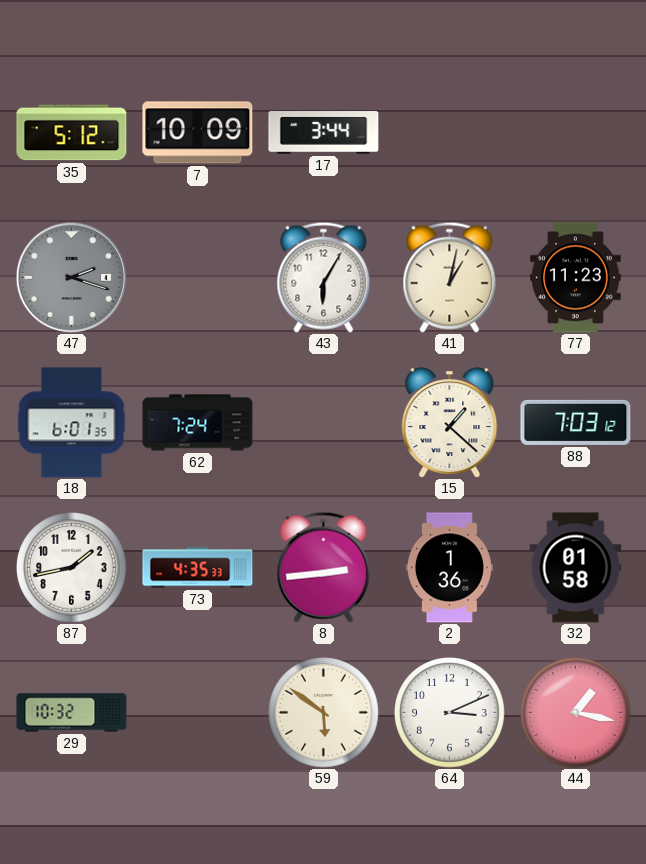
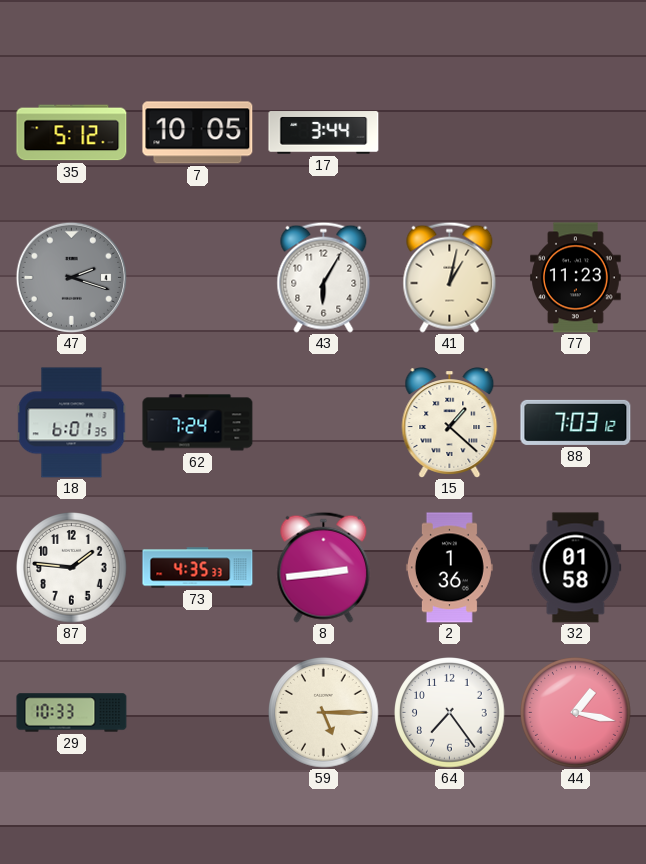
7: 10:09 -> 10:05
87: 1:43 -> 1:46
29: 10:32 -> 10:33
59: 5:51 -> 5:15
64: 3:11 -> 7:24
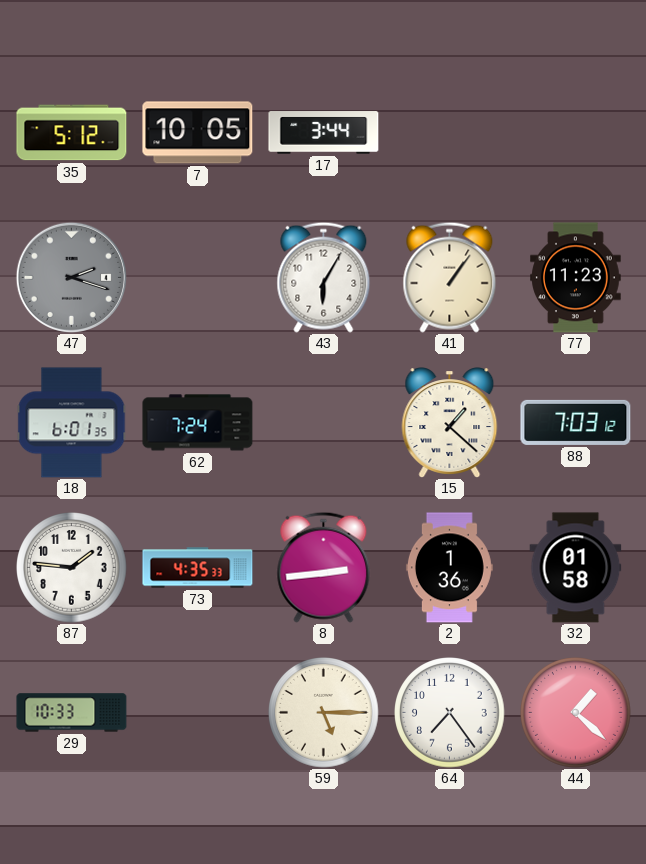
41: 1:02 -> 1:06
44: 1:17 -> 1:22
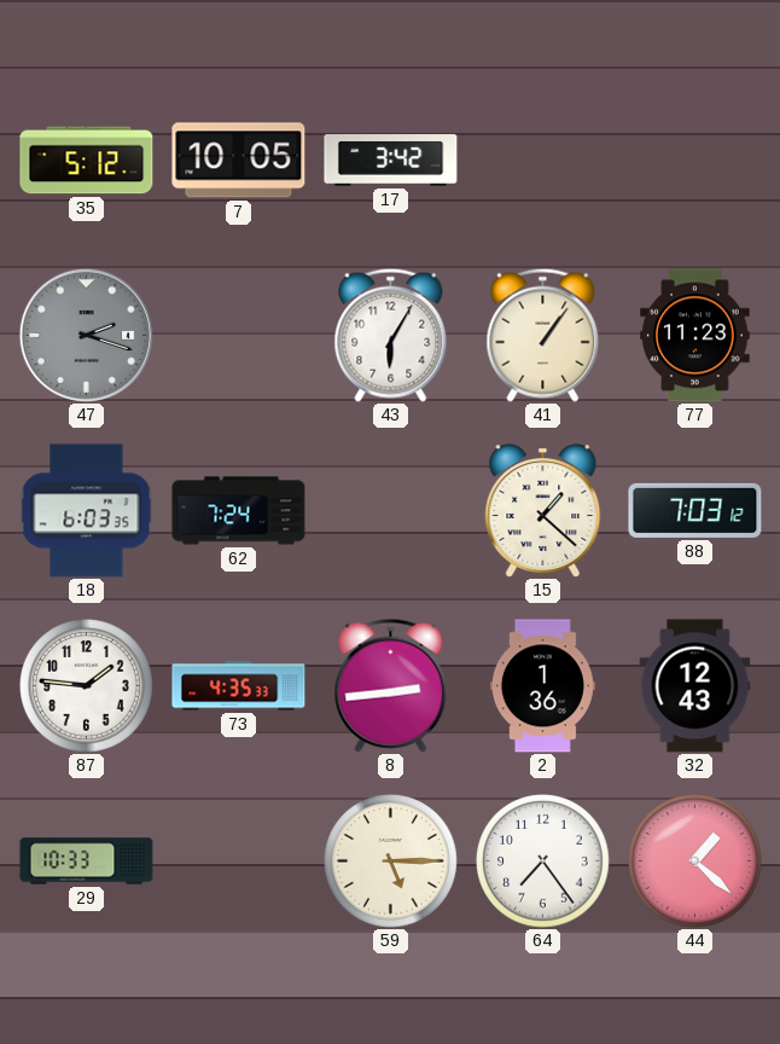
17: 3:44 -> 3:42
18: 6:01 -> 6:03
32: 01:58 -> 12:43
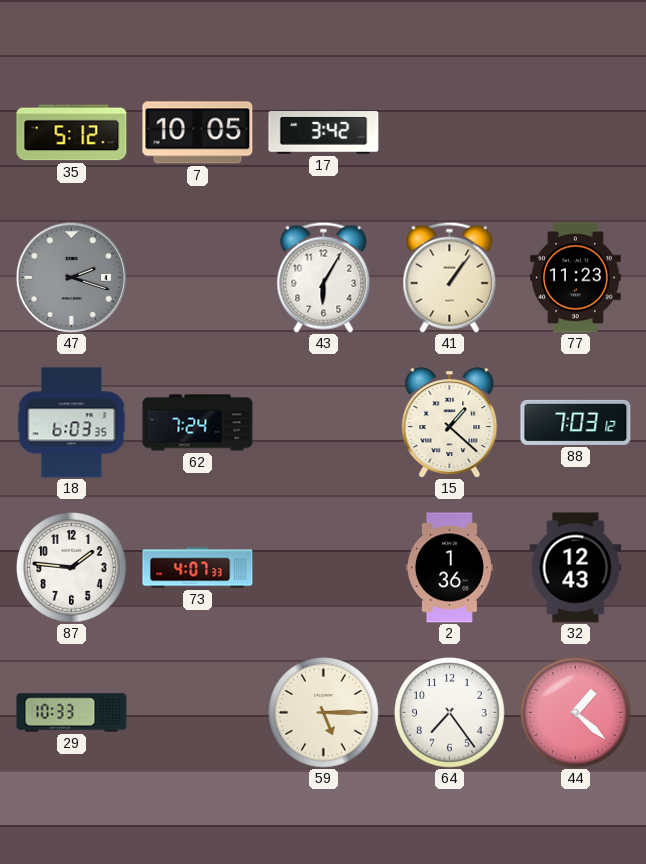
73: 4:35 -> 4:07
8: 2:44 -> none
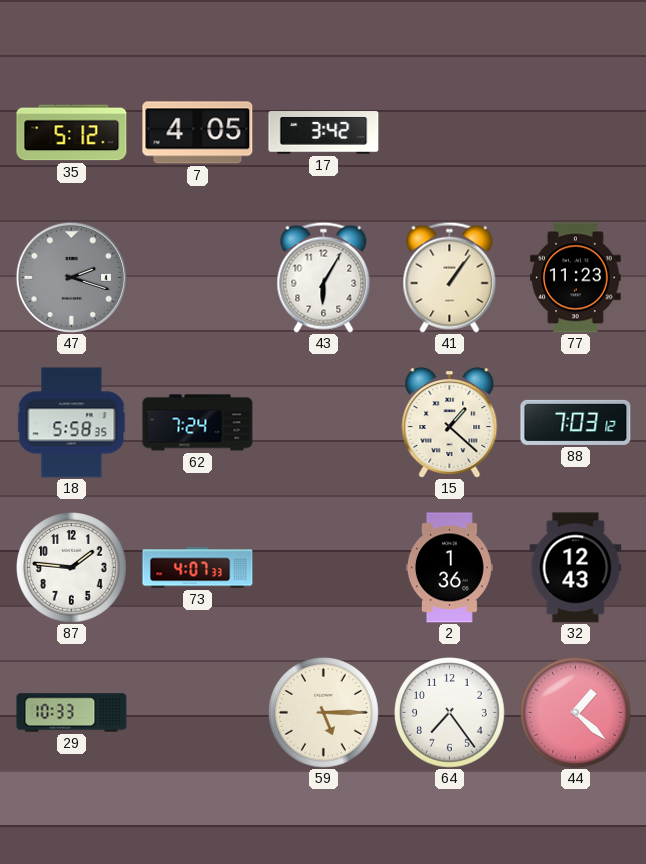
7: 10:05 -> 4:05
18: 6:03 -> 5:58
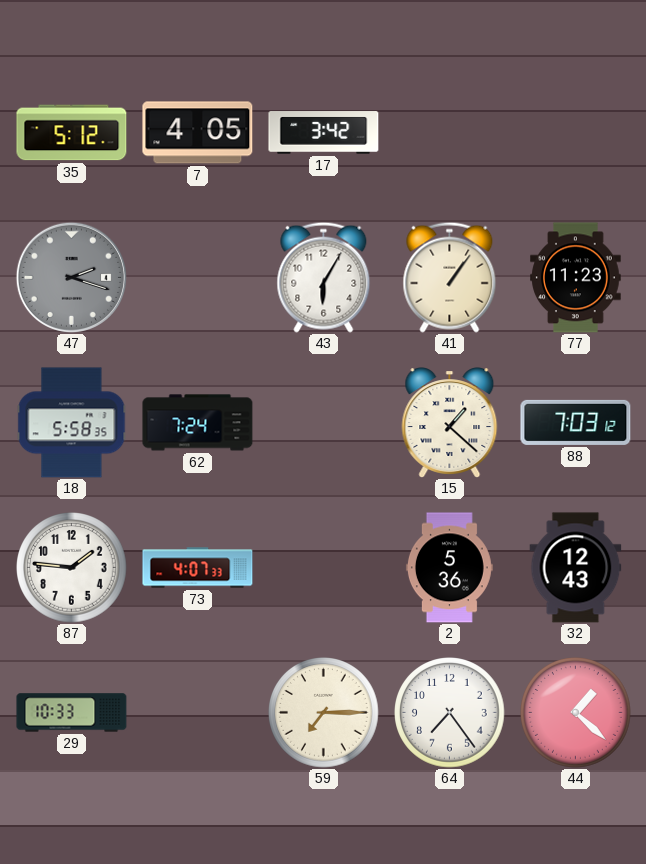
2: 1:36 -> 5:36
59: 5:15 -> 7:15
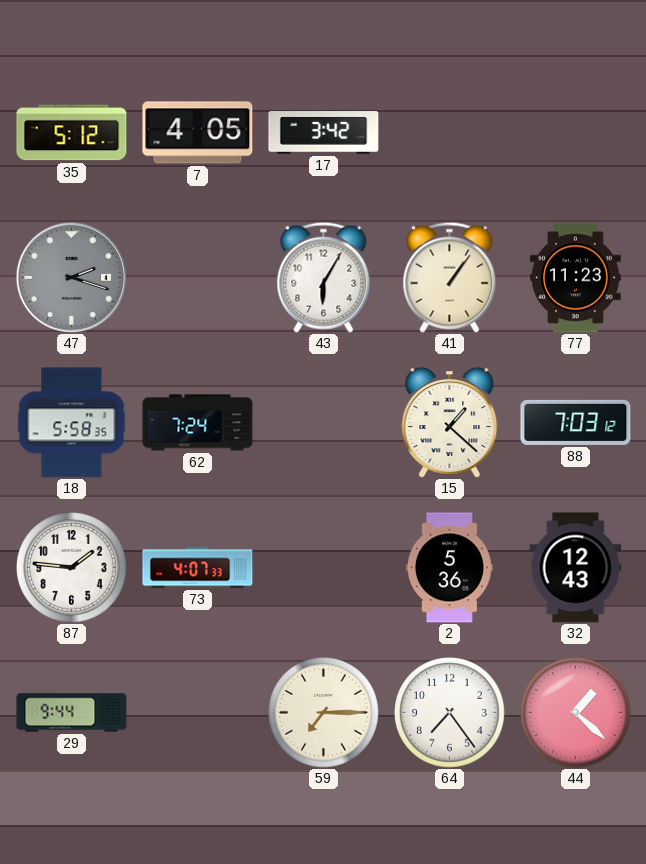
29: 10:33 -> 9:44
